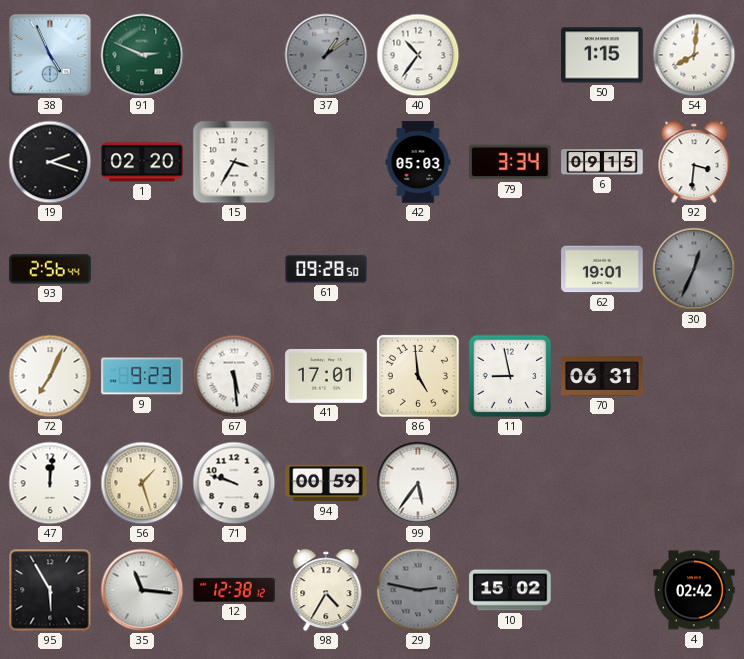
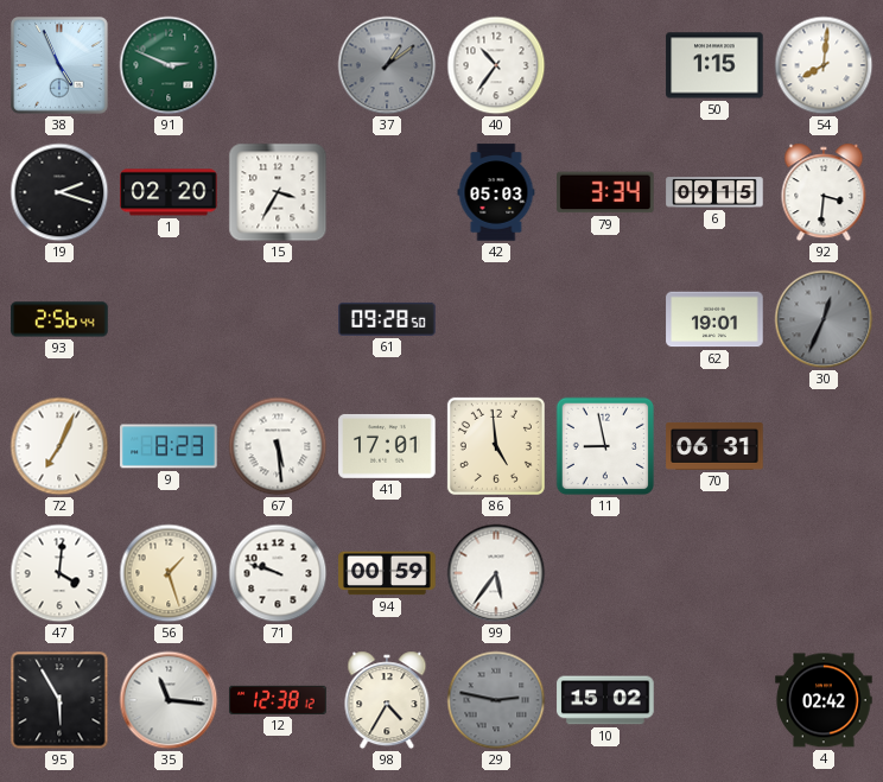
9: 9:23 -> 8:23
47: 12:01 -> 4:01
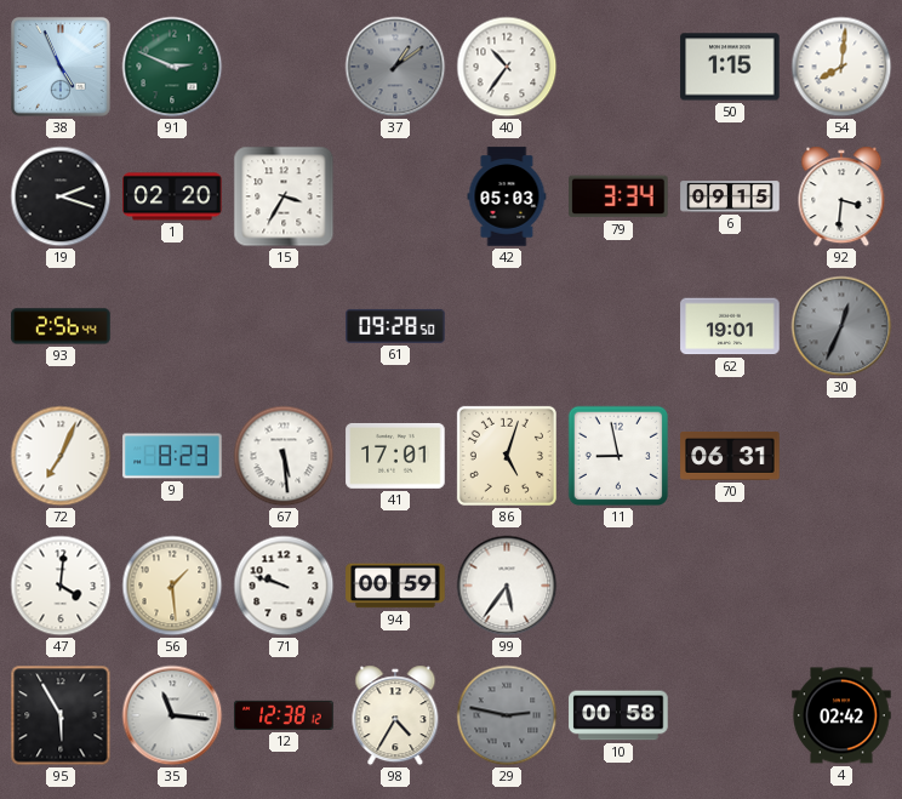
86: 4:59 -> 5:03
56: 1:27 -> 1:29
10: 15:02 -> 00:58
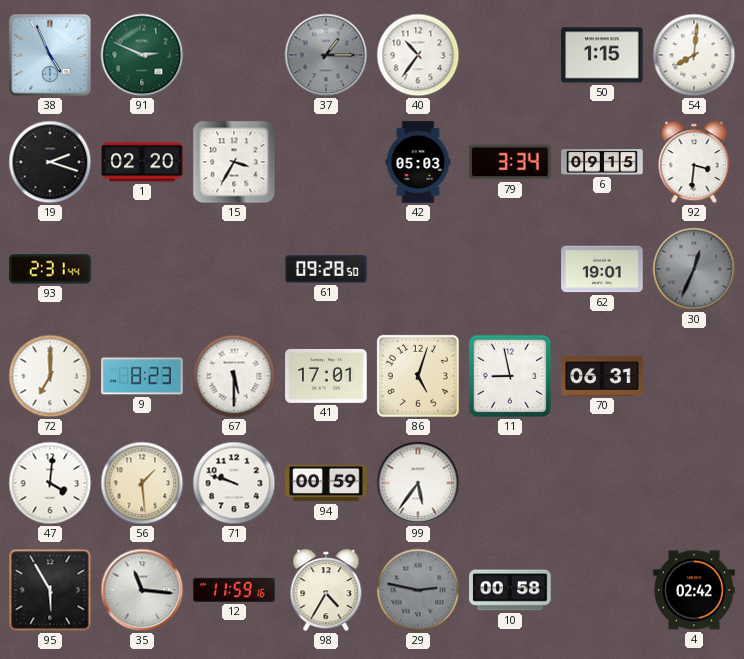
37: 1:09 -> 1:15
93: 2:56 -> 2:31
72: 7:04 -> 7:00
67: 5:29 -> 5:30
12: 12:38 -> 11:59
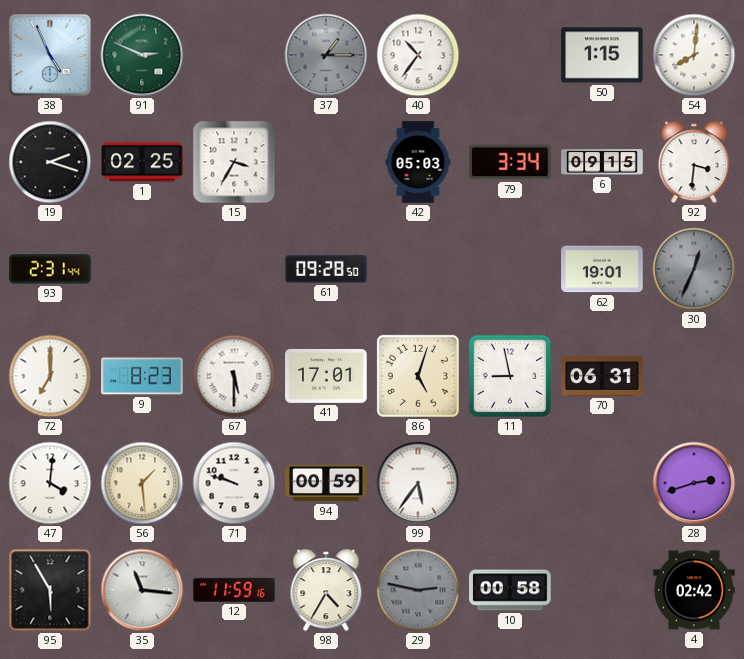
1: 02:20 -> 02:25
28: none -> 2:42
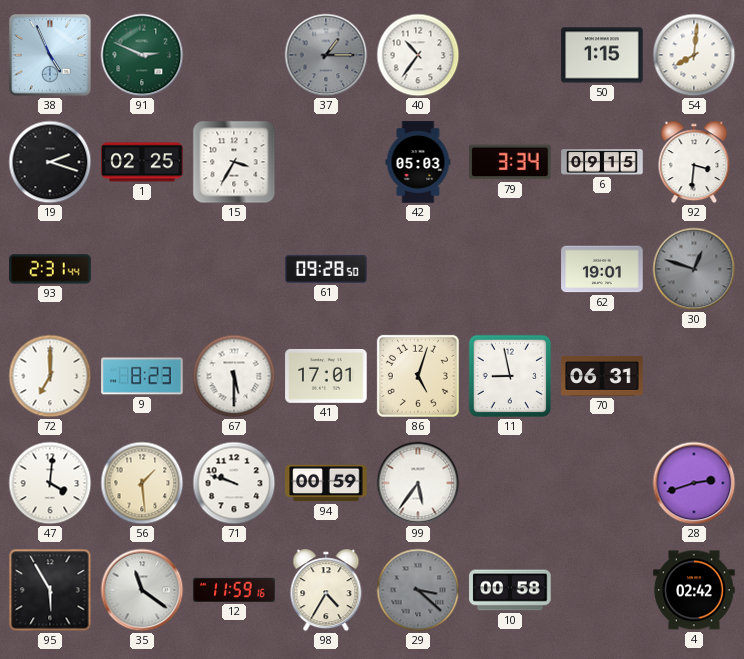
30: 12:34 -> 12:48
35: 11:16 -> 11:21
29: 2:47 -> 3:22
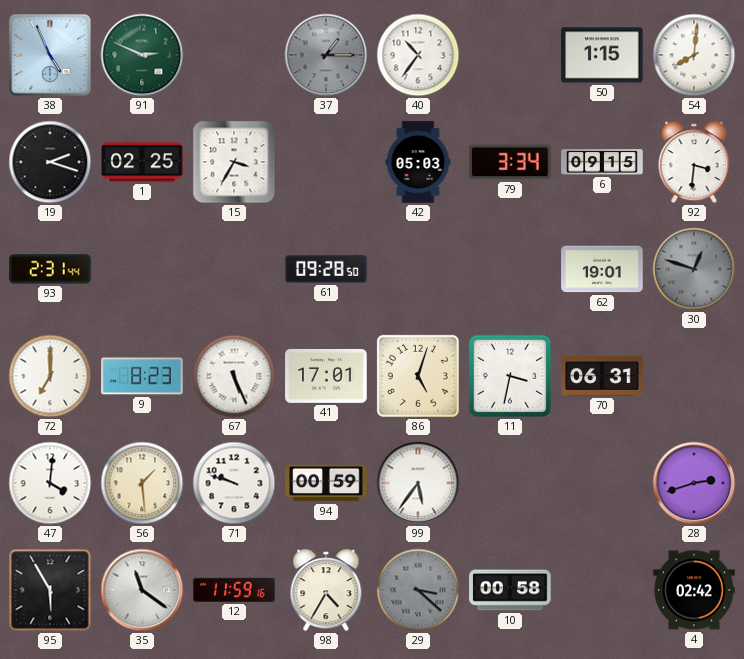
67: 5:30 -> 5:26
11: 8:58 -> 3:32
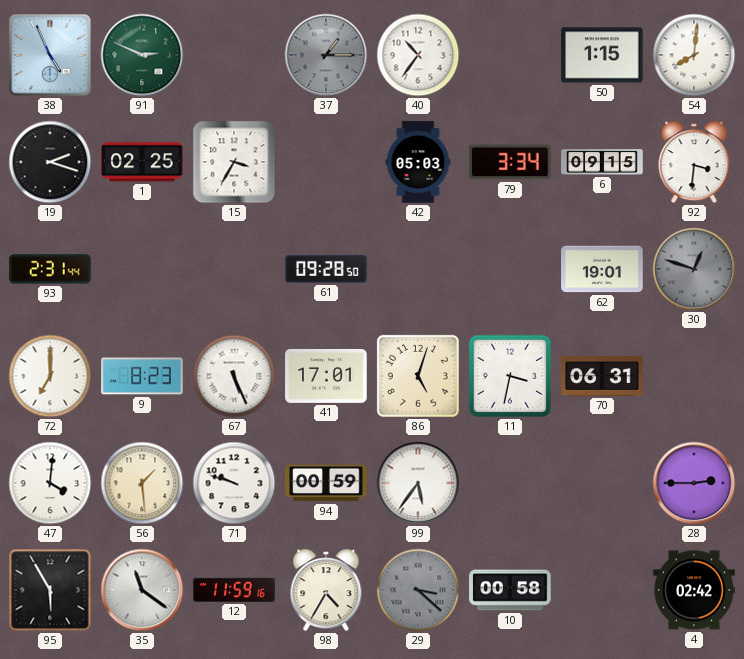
28: 2:42 -> 2:45
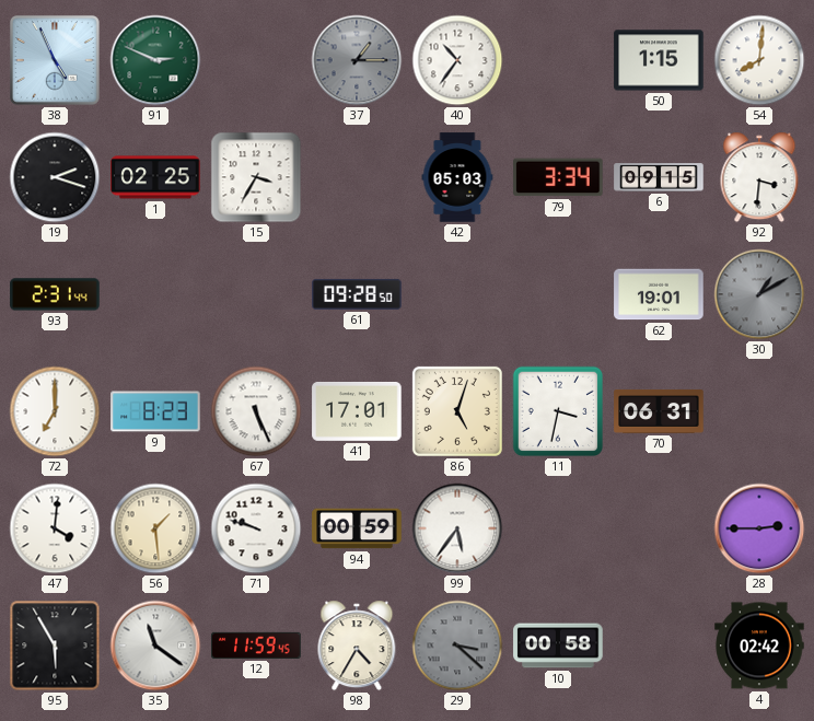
30: 12:48 -> 1:10
12: 11:59:16 -> 11:59:45
